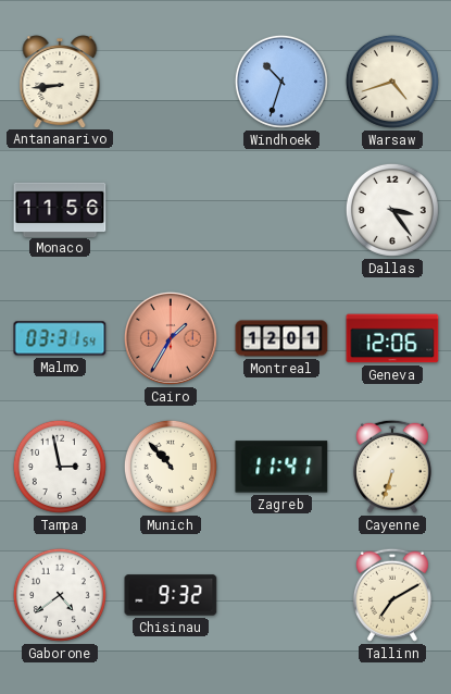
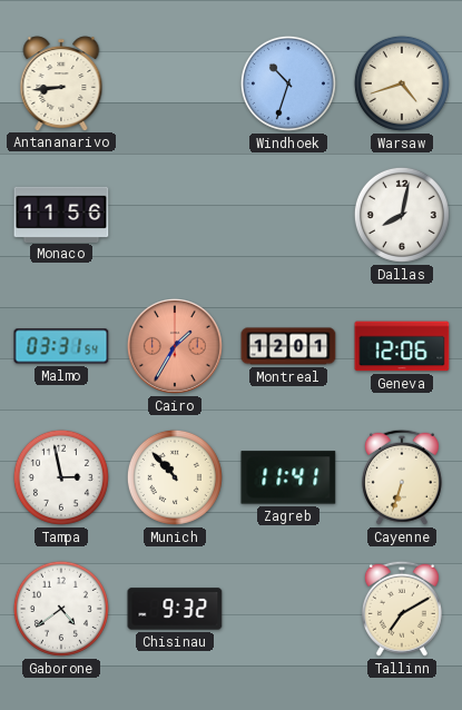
Dallas: 3:24 -> 8:02
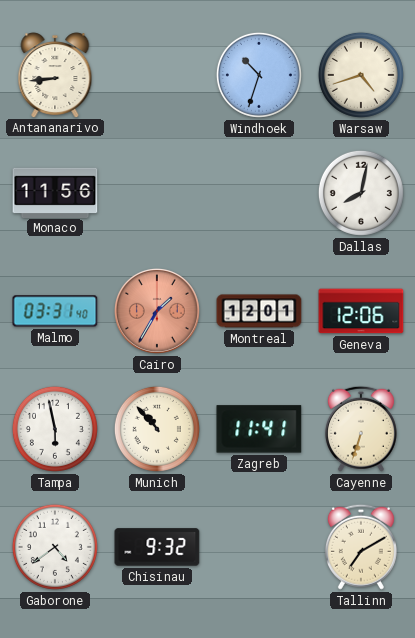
Malmo: 03:31:54 -> 03:31:40
Tampa: 2:58 -> 5:58
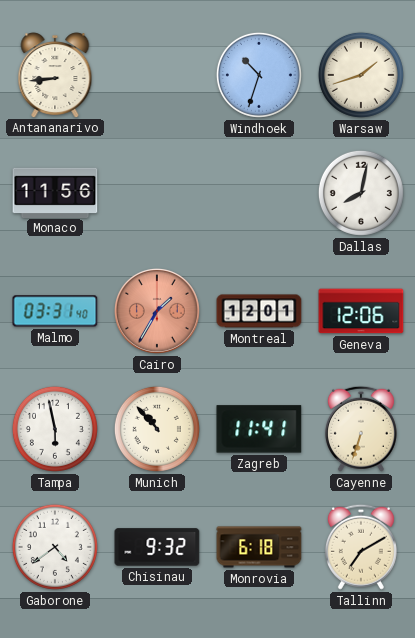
Warsaw: 4:42 -> 1:42
Monrovia: none -> 6:18
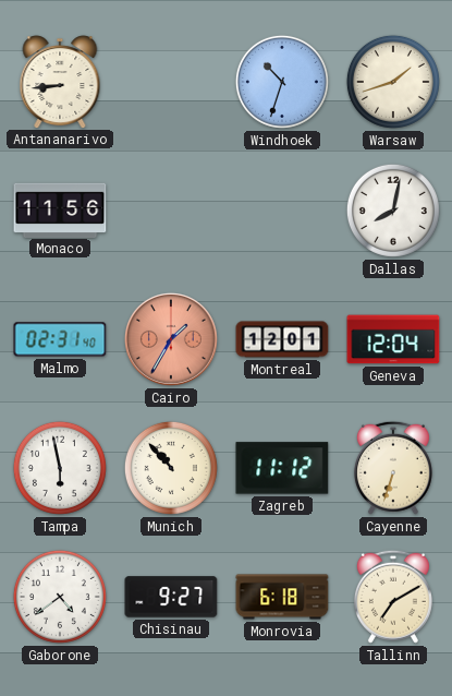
Malmo: 03:31 -> 02:31
Geneva: 12:06 -> 12:04
Zagreb: 11:41 -> 11:12
Chisinau: 9:32 -> 9:27
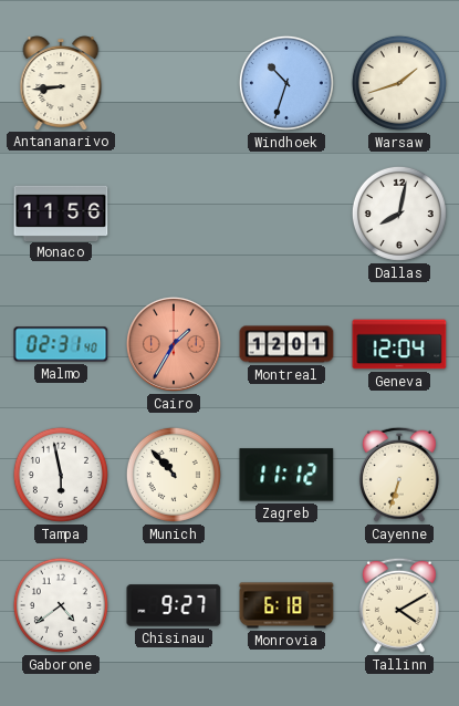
Tallinn: 7:10 -> 4:10
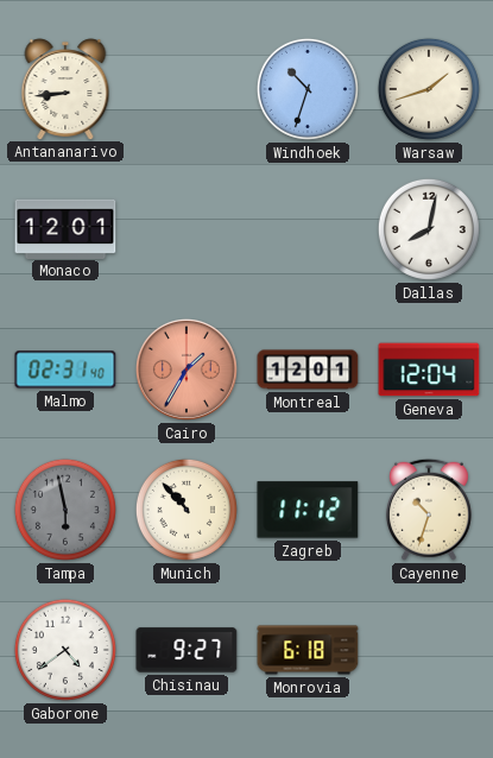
Monaco: 11:56 -> 12:01
Tampa dial: white -> grey
Cayenne: 6:33 -> 10:33
Tallinn: 4:10 -> none
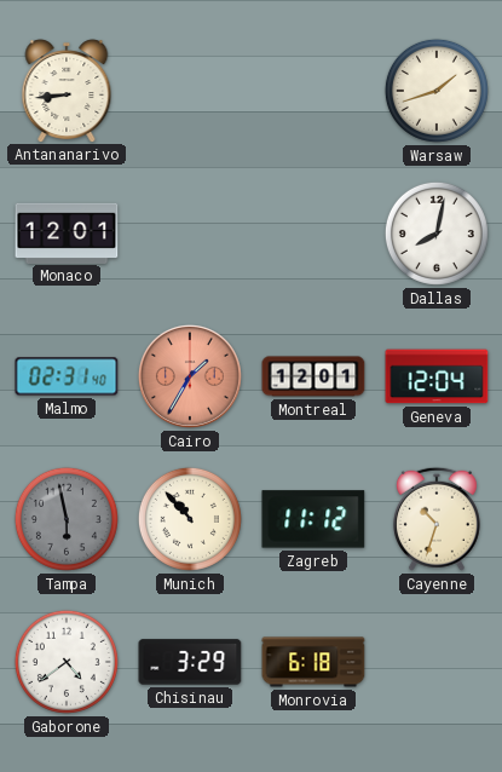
Windhoek: 10:33 -> none
Chisinau: 9:27 -> 3:29
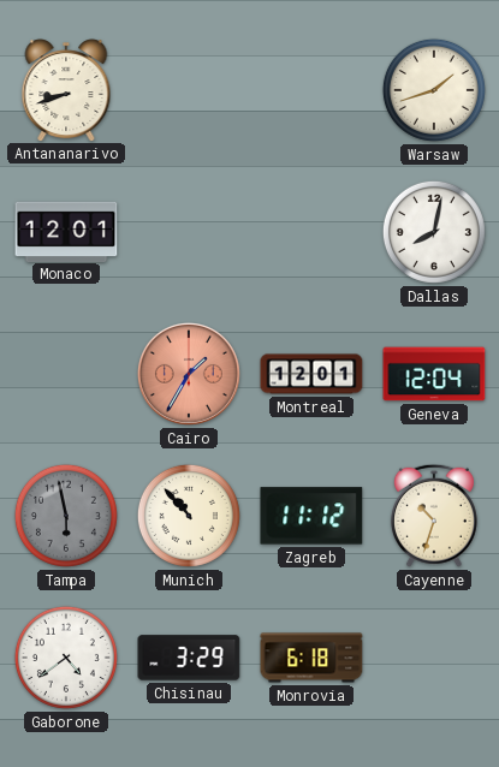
Antananarivo: 8:44 -> 8:42
Malmo: 02:31 -> none
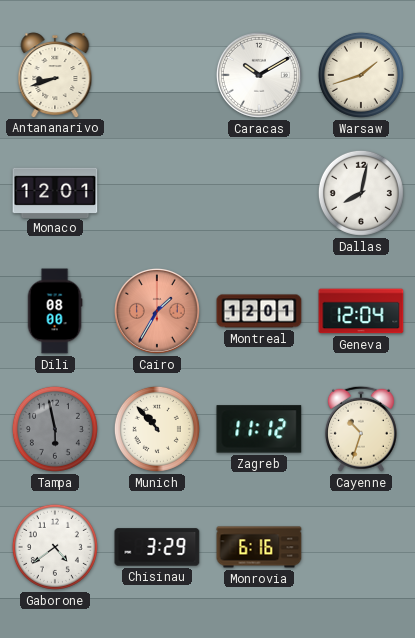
Caracas: none -> 10:10
Dili: none -> 08:00
Monrovia: 6:18 -> 6:16
